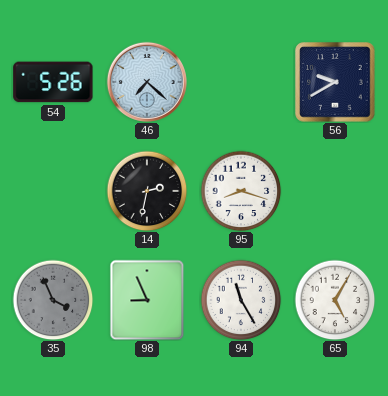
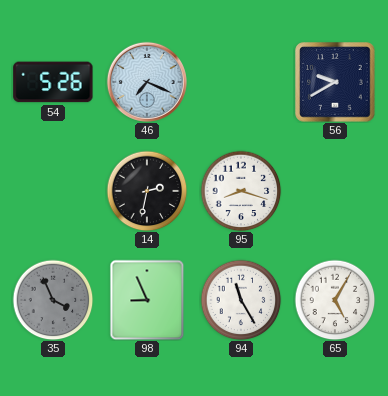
46: 7:22 -> 7:19
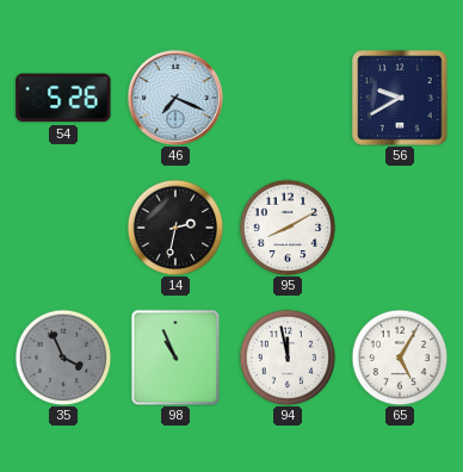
95: 8:18 -> 8:10
98: 8:56 -> 10:56
94: 11:25 -> 11:58
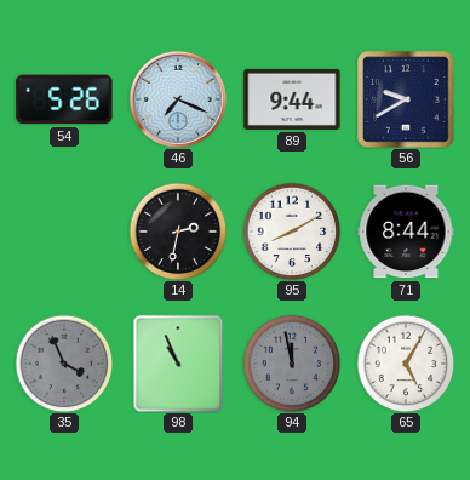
89: none -> 9:44
71: none -> 8:44
94 dial: white -> grey
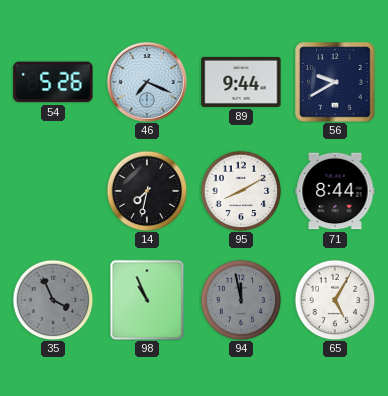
14: 2:32 -> 7:32
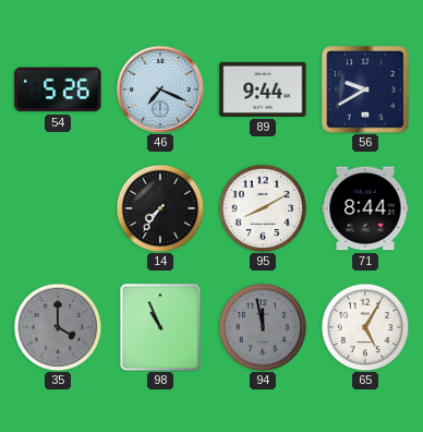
14: 7:32 -> 7:36
35: 3:56 -> 4:00
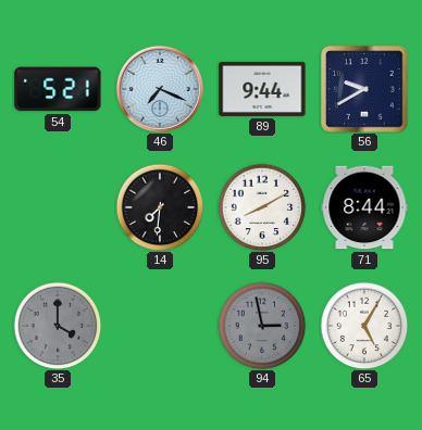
54: 5:26 -> 5:21
14: 7:36 -> 7:31
98: 10:56 -> none
94: 11:58 -> 2:58
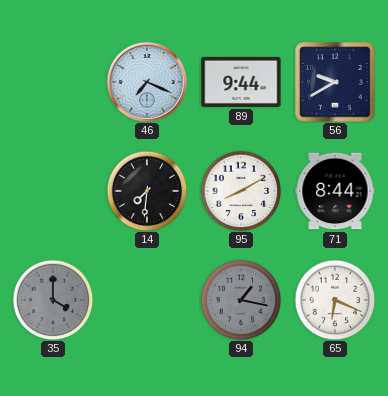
54: 5:21 -> none
94: 2:58 -> 1:17
65: 5:05 -> 6:19
